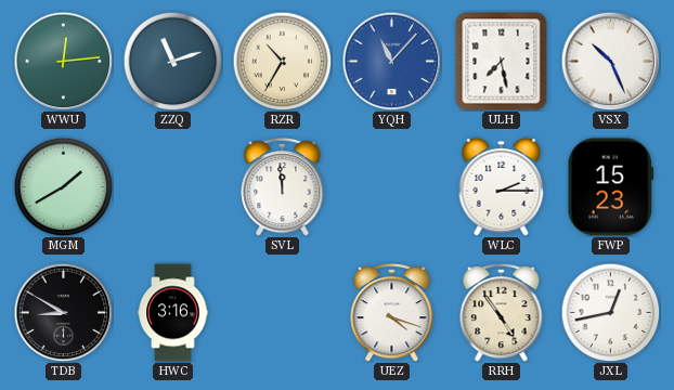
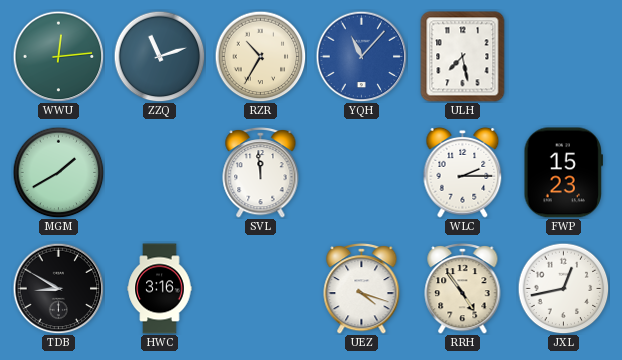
VSX: 10:26 -> none
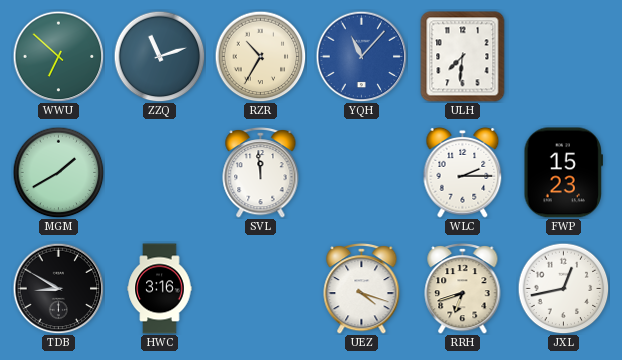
WWU: 12:14 -> 6:52
ULH: 7:28 -> 7:31
RRH: 4:54 -> 6:42
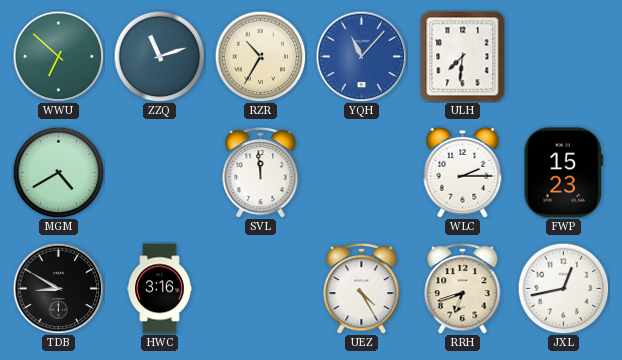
MGM: 1:40 -> 4:40
UEZ: 4:18 -> 4:25
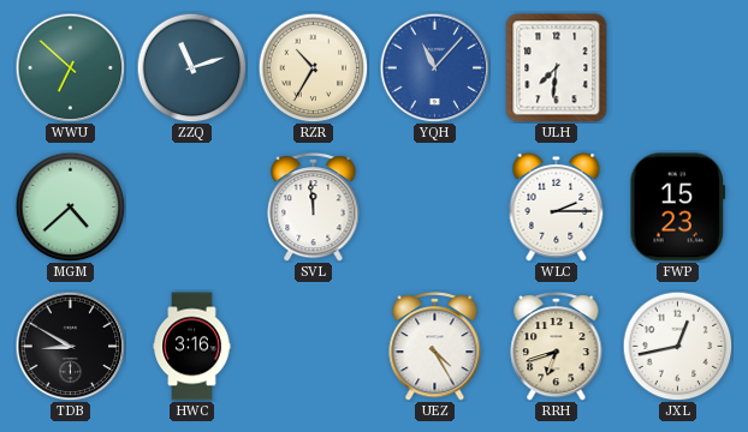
MGM: 4:40 -> 4:38
